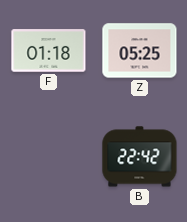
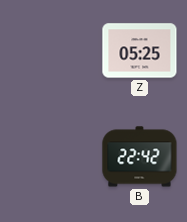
F: 01:18 -> none
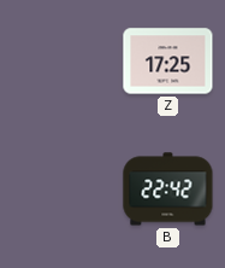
Z: 05:25 -> 17:25
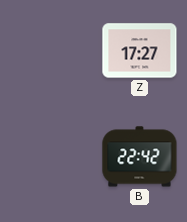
Z: 17:25 -> 17:27
